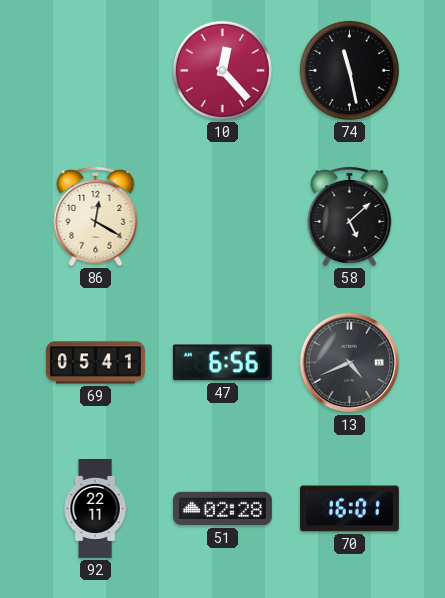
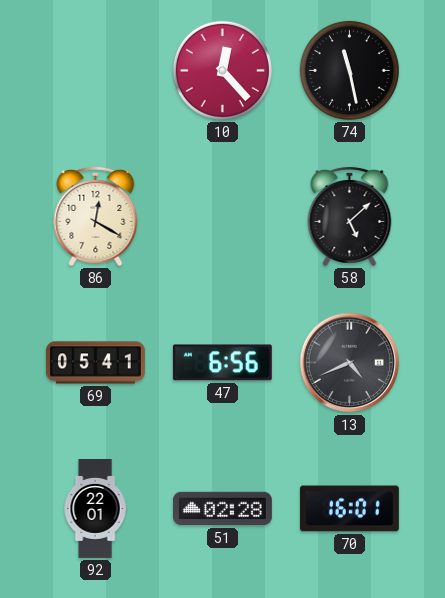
92: 22:11 -> 22:01
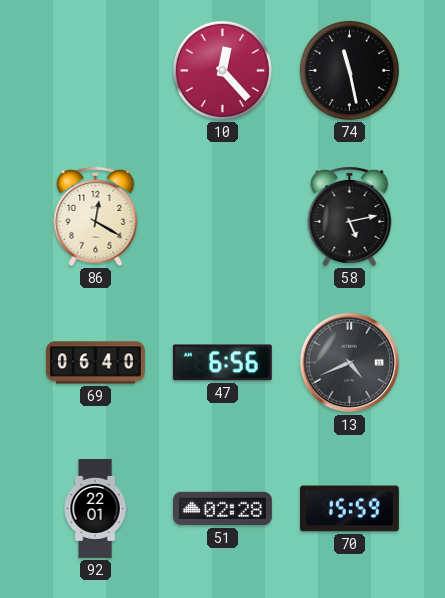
58: 5:08 -> 5:13
69: 05:41 -> 06:40
70: 16:01 -> 15:59
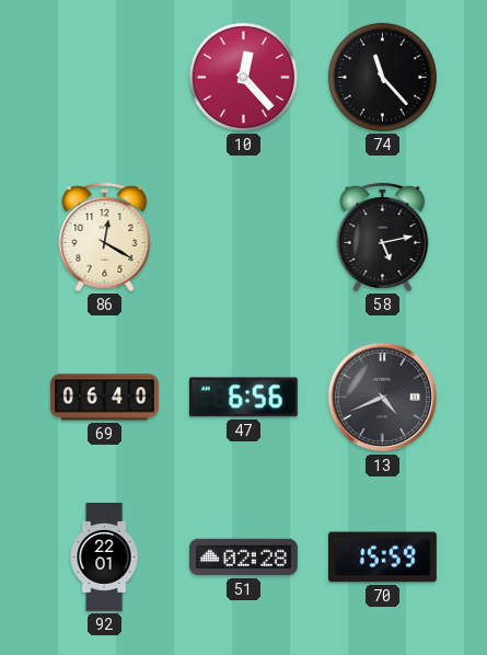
74: 11:28 -> 11:23
